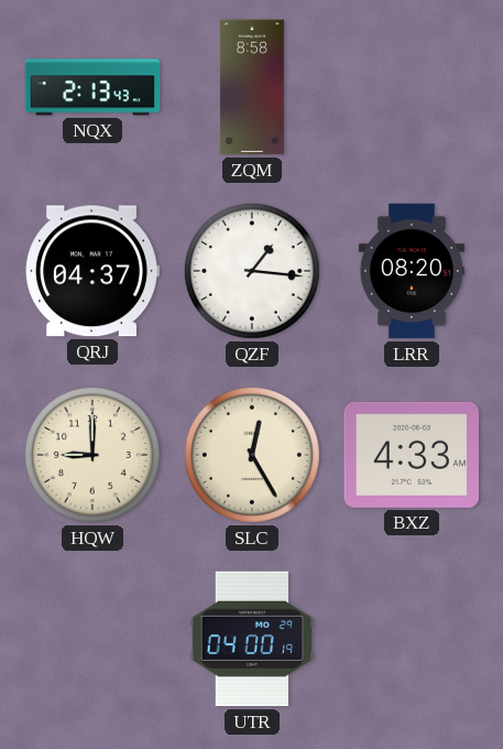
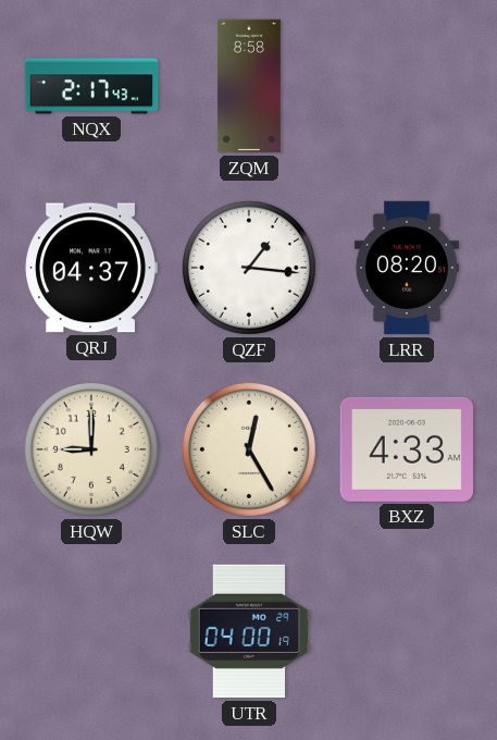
NQX: 2:13 -> 2:17
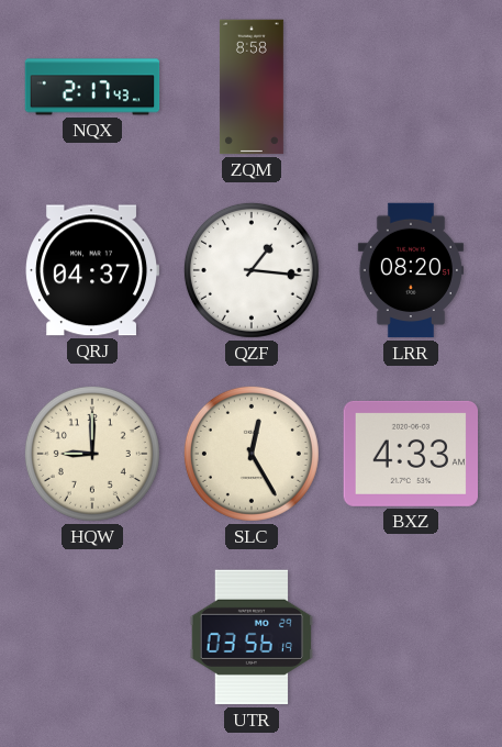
UTR: 04:00 -> 03:56
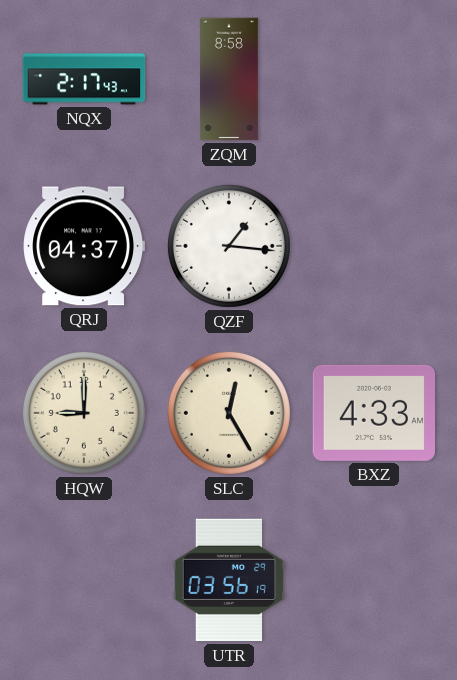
LRR: 08:20 -> none
